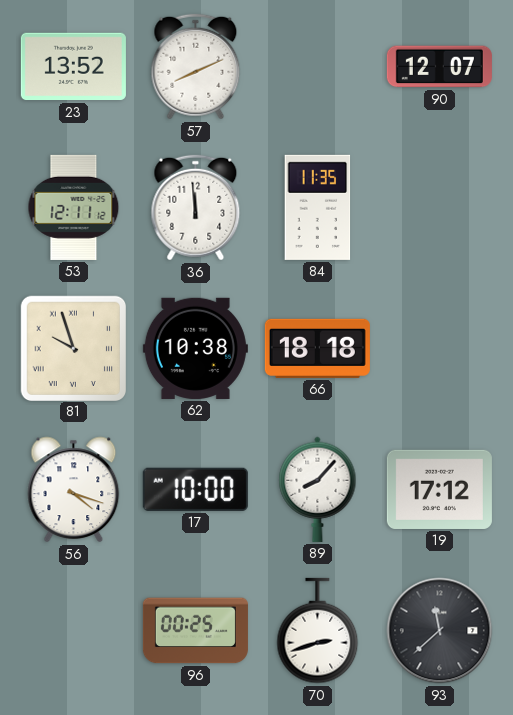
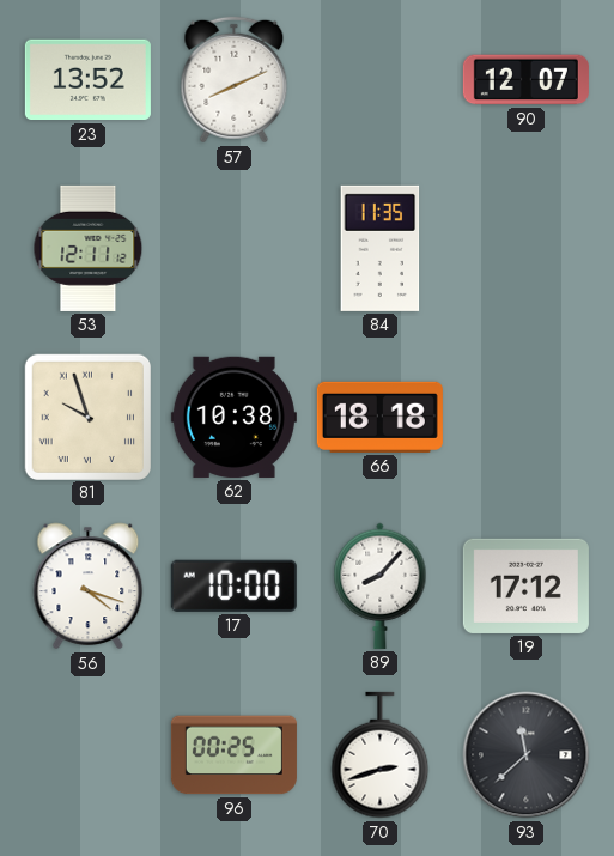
36: 11:59 -> none
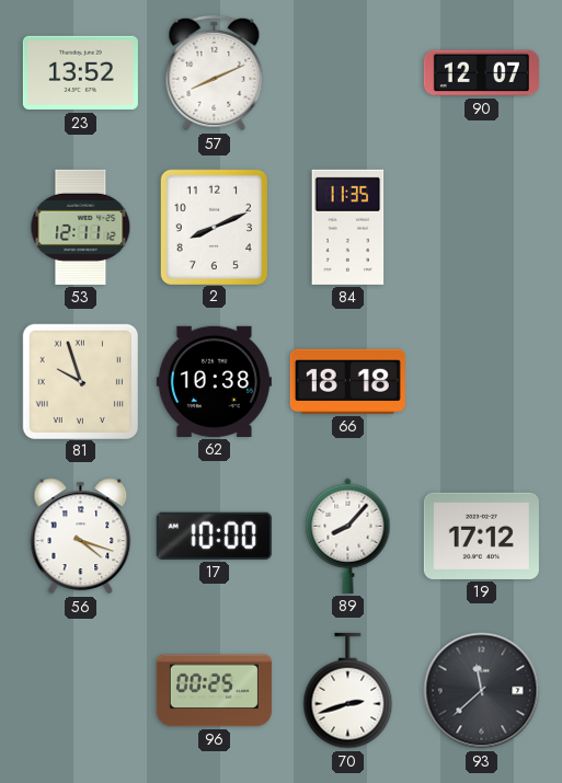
2: none -> 8:11
